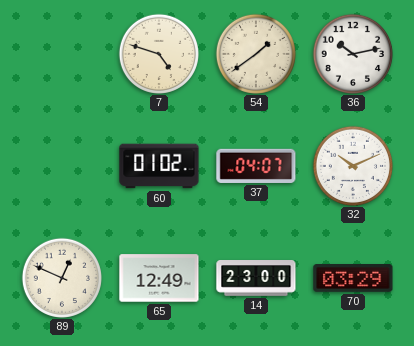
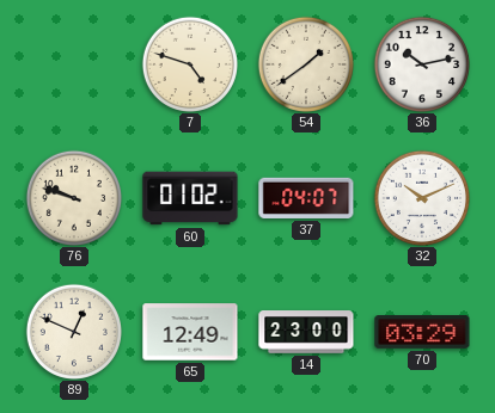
76: none -> 9:48
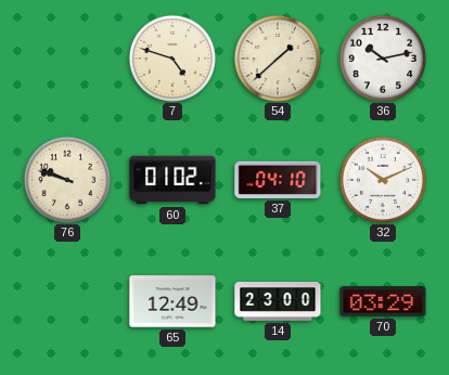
54: 1:39 -> 1:38
37: 04:07 -> 04:10
89: 12:49 -> none
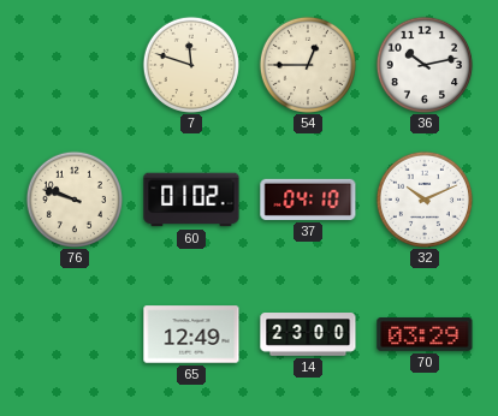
7: 4:48 -> 11:48
54: 1:38 -> 12:45
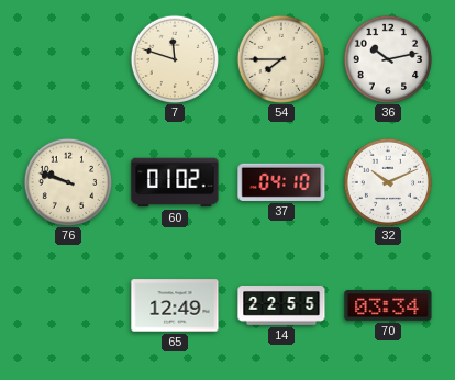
54: 12:45 -> 7:45
14: 23:00 -> 22:55
70: 03:29 -> 03:34
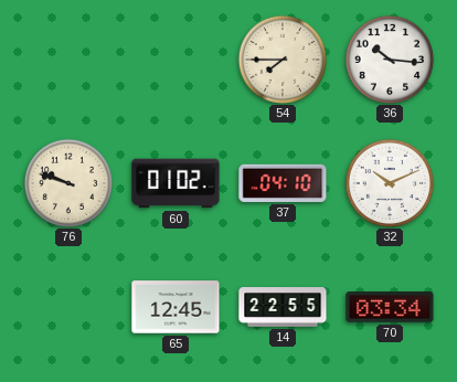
7: 11:48 -> none
36: 10:13 -> 10:16
65: 12:49 -> 12:45
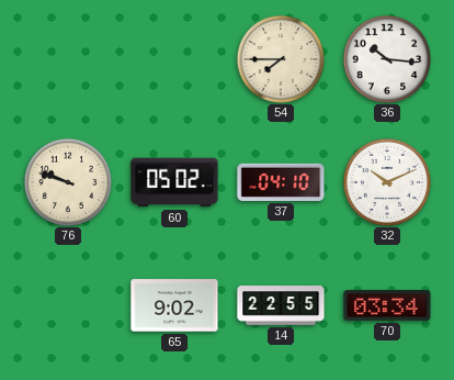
60: 01:02 -> 05:02
65: 12:45 -> 9:02
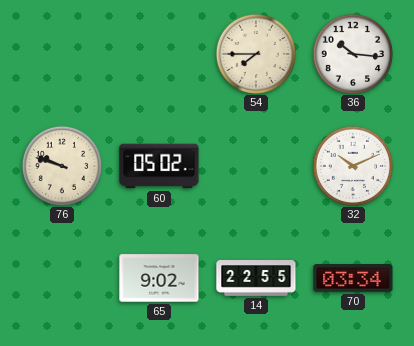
37: 04:10 -> none
